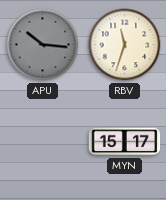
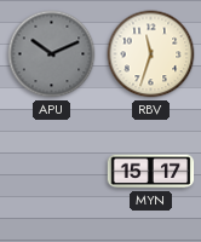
APU: 10:16 -> 10:11
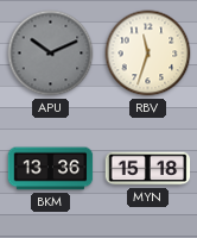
BKM: none -> 13:36
MYN: 15:17 -> 15:18
